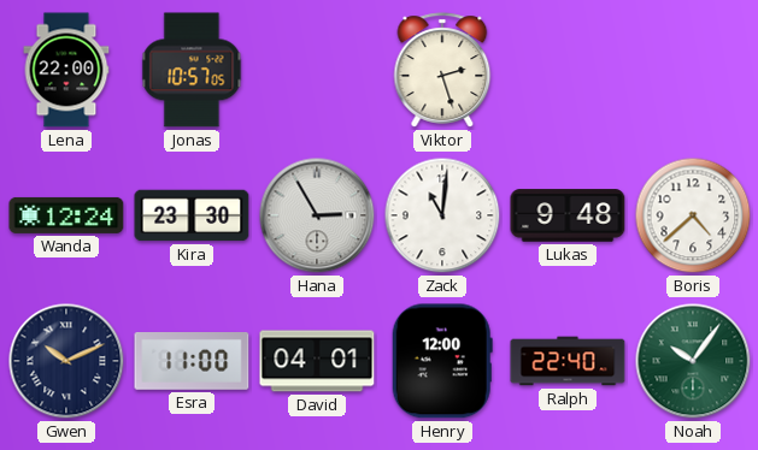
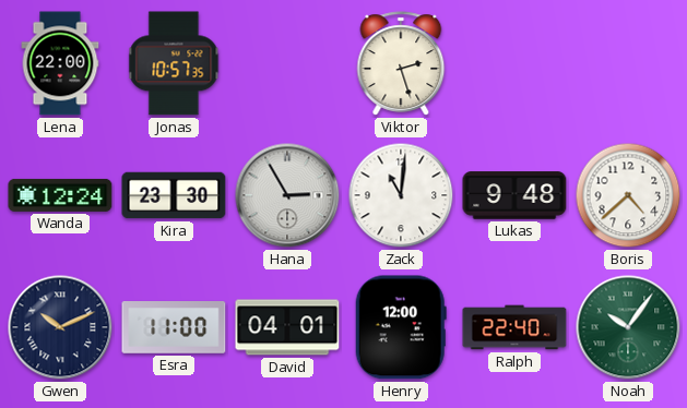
Jonas: 10:57:05 -> 10:57:35
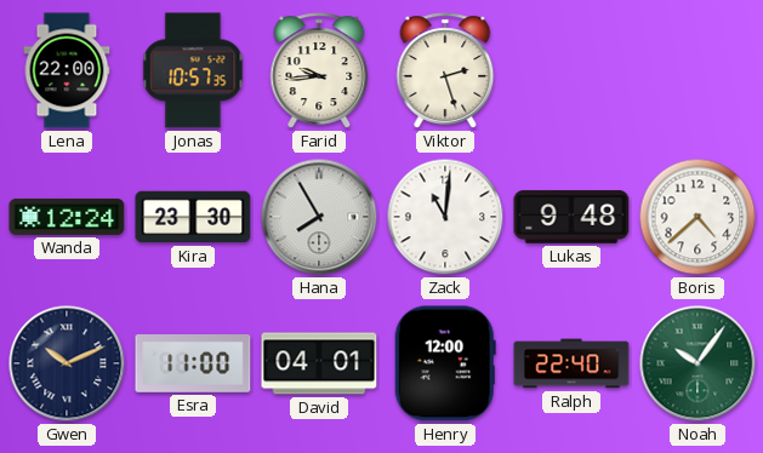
Farid: none -> 9:44
Hana: 2:55 -> 7:55
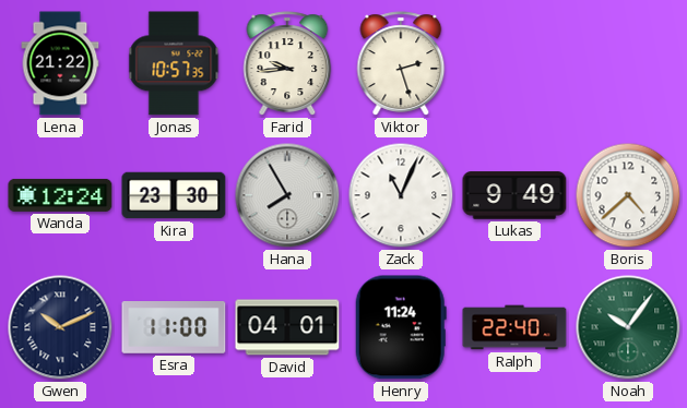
Lena: 22:00 -> 21:22
Zack: 11:01 -> 11:04
Lukas: 9:48 -> 9:49
Henry: 12:00 -> 11:24
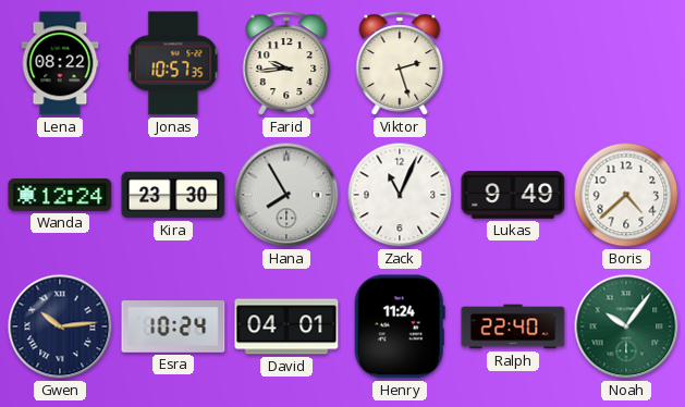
Lena: 21:22 -> 08:22
Gwen: 10:11 -> 10:14
Esra: 11:00 -> 10:24
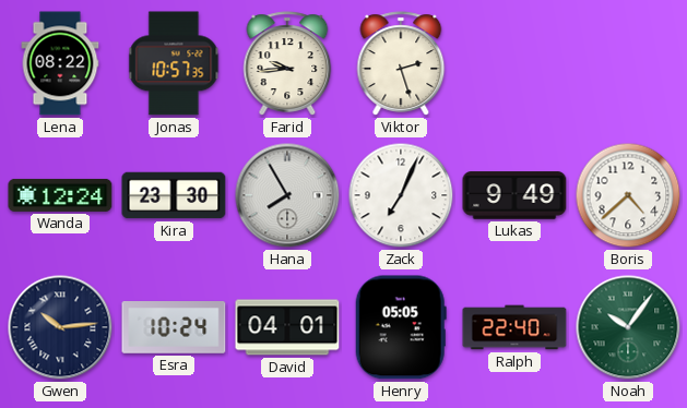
Zack: 11:04 -> 7:04
Henry: 11:24 -> 05:05
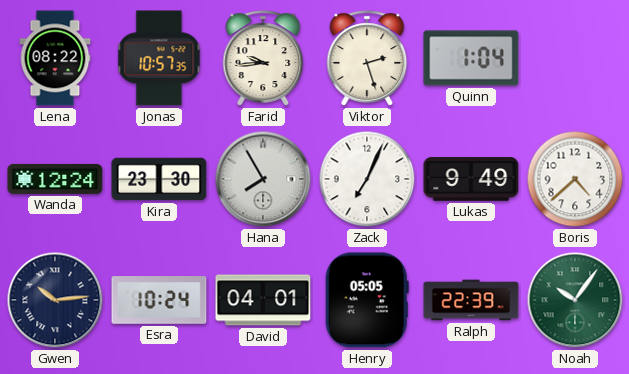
Quinn: none -> 1:04
Ralph: 22:40 -> 22:39
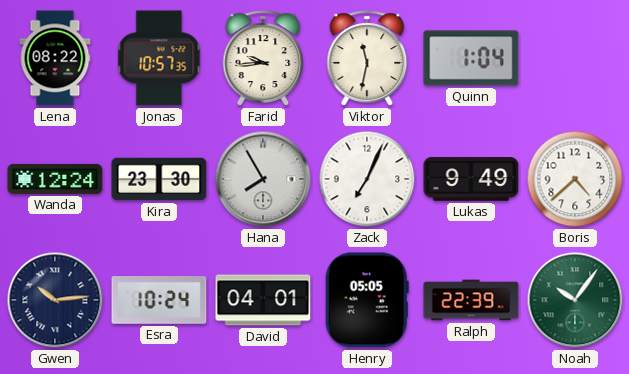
Viktor: 2:27 -> 11:32
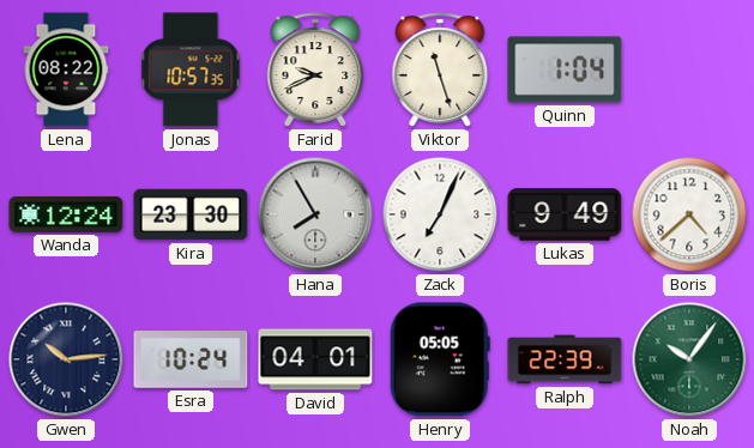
Farid: 9:44 -> 9:41
Viktor: 11:32 -> 11:27
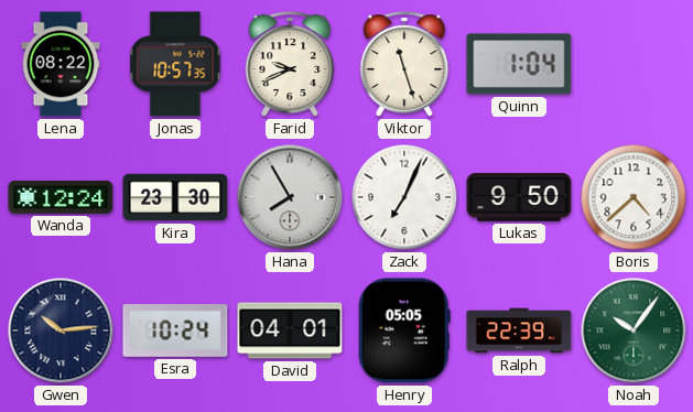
Lukas: 9:49 -> 9:50
